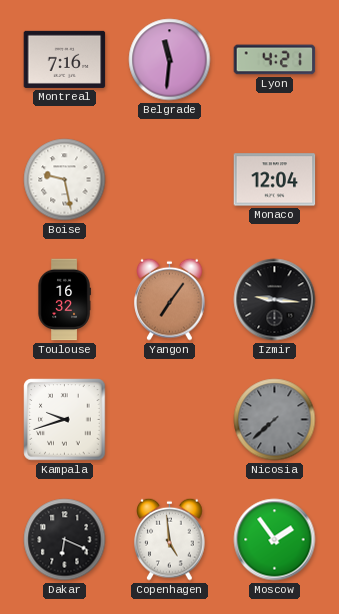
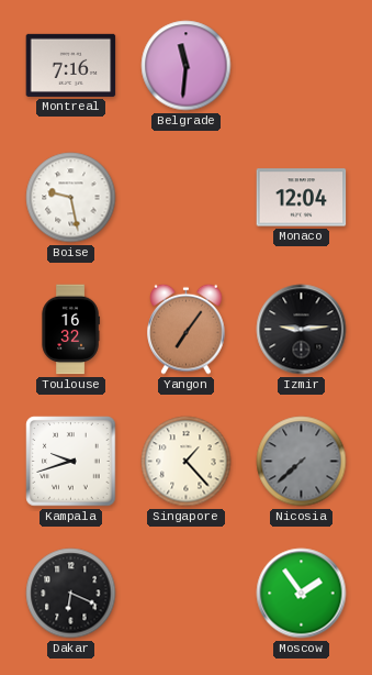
Lyon: 4:21 -> none
Izmir: 9:16 -> 9:14
Singapore: none -> 1:23
Copenhagen: 4:59 -> none
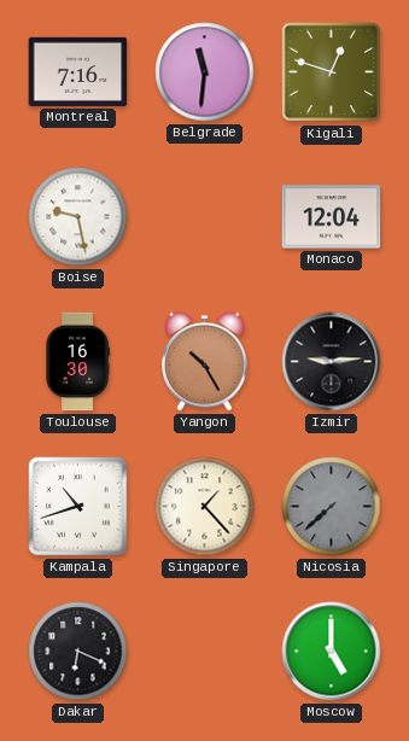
Kigali: none -> 12:48
Toulouse: 16:32 -> 16:30
Yangon: 7:06 -> 10:25
Kampala: 9:42 -> 10:42
Moscow: 1:54 -> 5:00
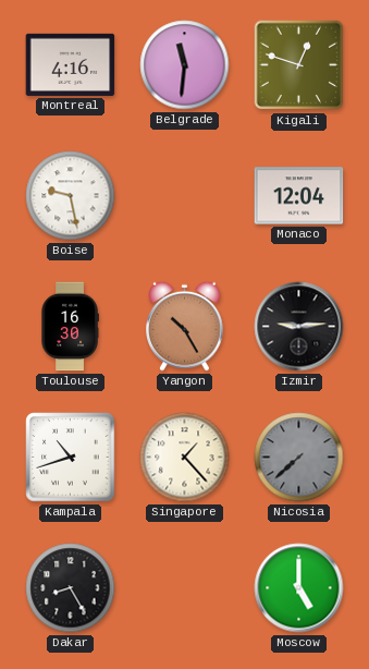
Montreal: 7:16 -> 4:16
Dakar: 6:19 -> 8:25
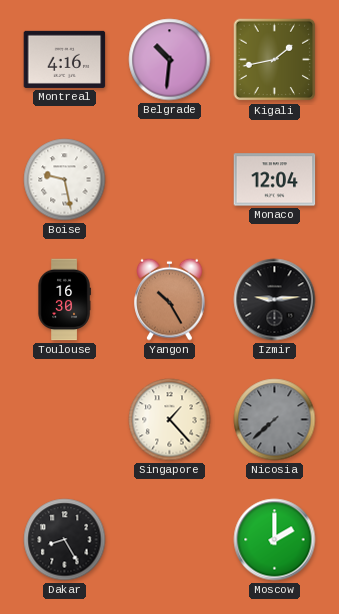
Belgrade: 11:31 -> 10:31
Kigali: 12:48 -> 1:43
Kampala: 10:42 -> none
Moscow: 5:00 -> 2:00
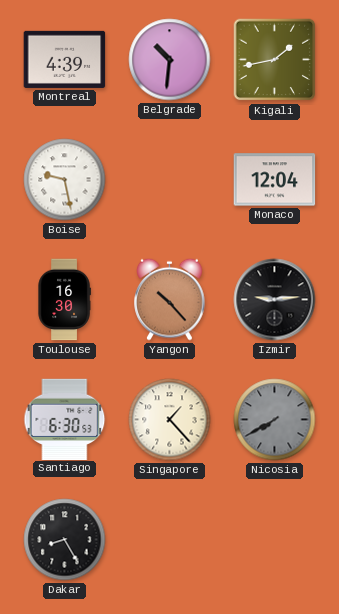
Montreal: 4:16 -> 4:39
Yangon: 10:25 -> 10:23
Santiago: none -> 6:30
Nicosia: 7:38 -> 7:40
Moscow: 2:00 -> none
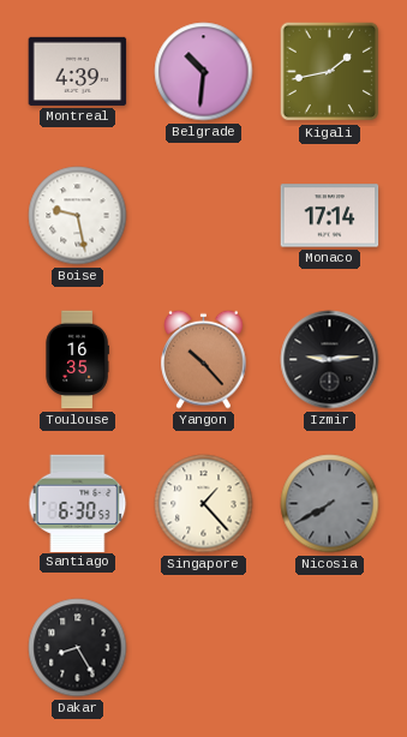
Monaco: 12:04 -> 17:14
Toulouse: 16:30 -> 16:35
